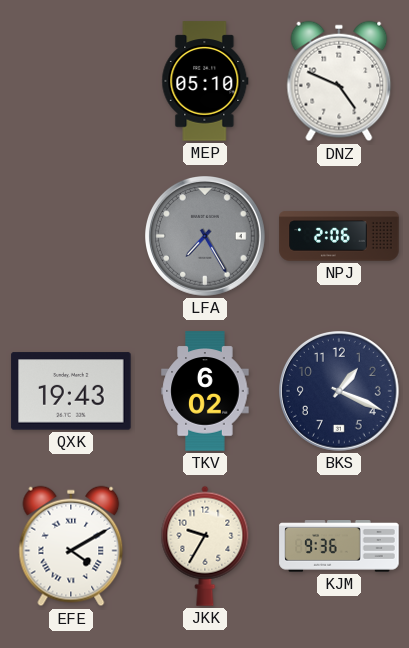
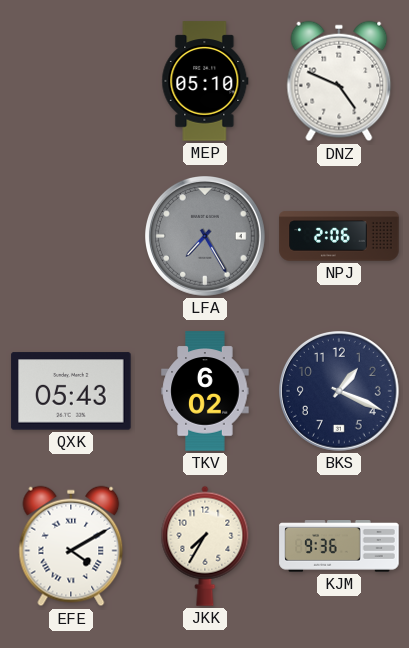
QXK: 19:43 -> 05:43
JKK: 9:35 -> 7:35
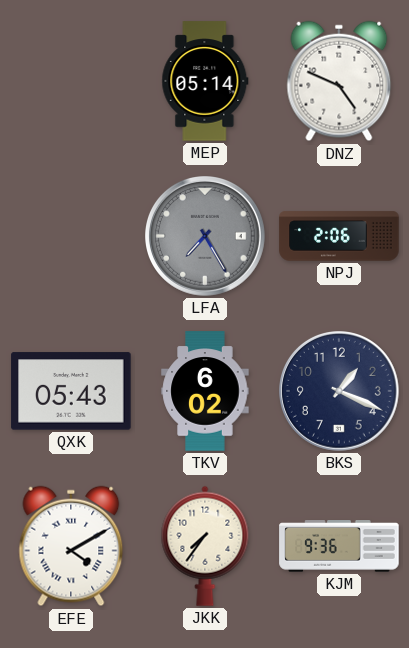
MEP: 05:10 -> 05:14
JKK: 7:35 -> 7:36
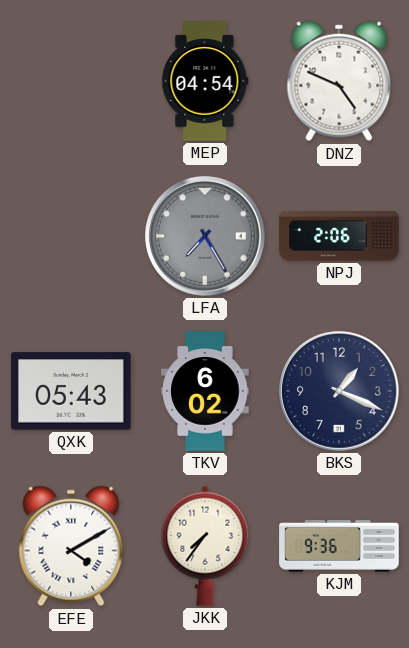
MEP: 05:14 -> 04:54
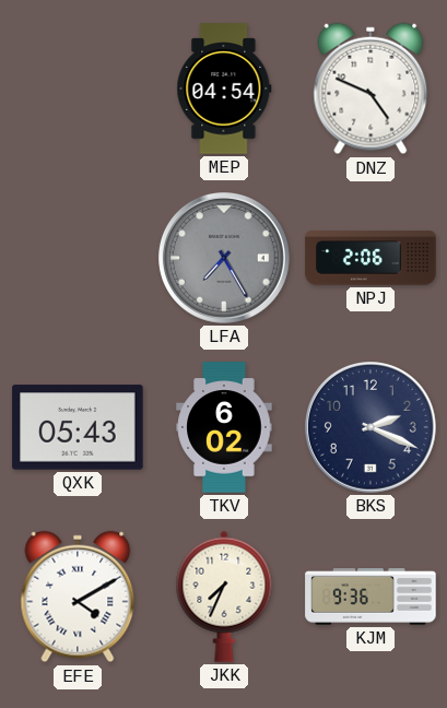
BKS: 1:19 -> 2:19
JKK: 7:36 -> 7:34
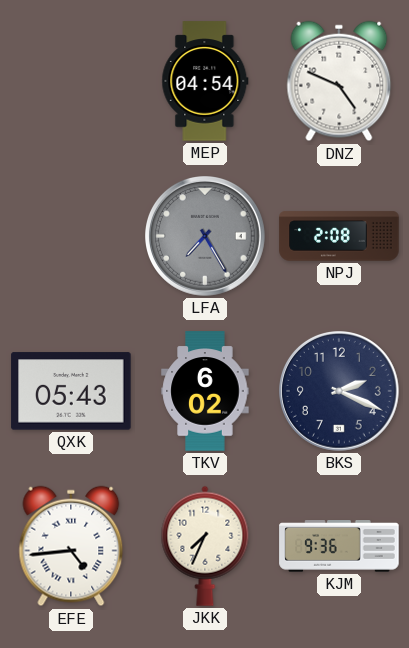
NPJ: 2:06 -> 2:08
EFE: 4:10 -> 4:44
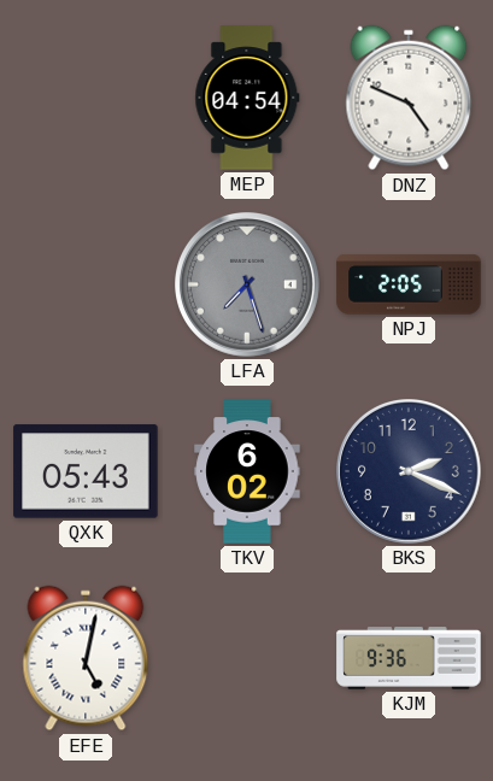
LFA: 7:25 -> 7:27
NPJ: 2:08 -> 2:05
EFE: 4:44 -> 5:02
JKK: 7:34 -> none
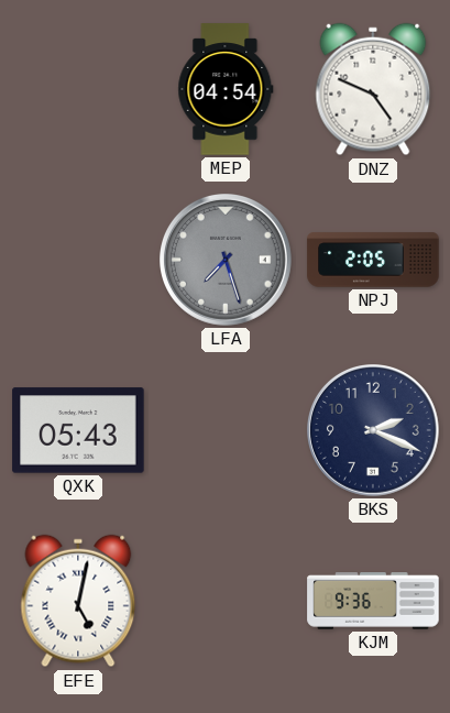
TKV: 6:02 -> none
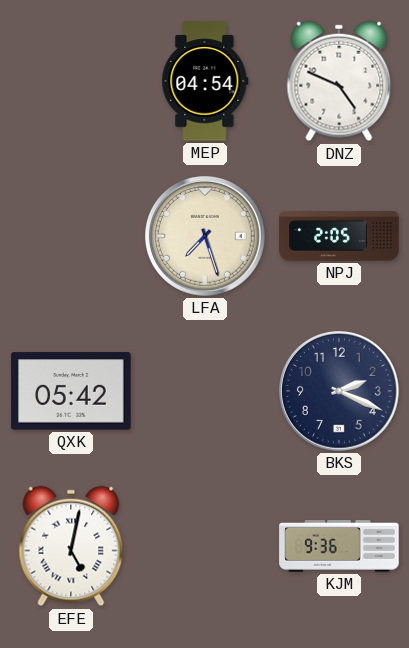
LFA dial: grey -> cream
QXK: 05:43 -> 05:42
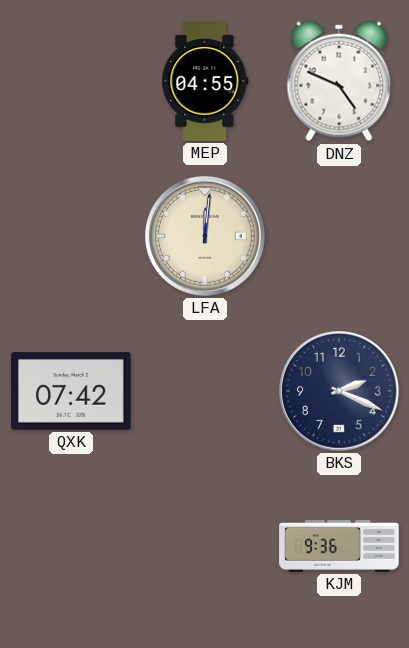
MEP: 04:54 -> 04:55
LFA: 7:27 -> 12:01
NPJ: 2:05 -> none
QXK: 05:42 -> 07:42
EFE: 5:02 -> none
